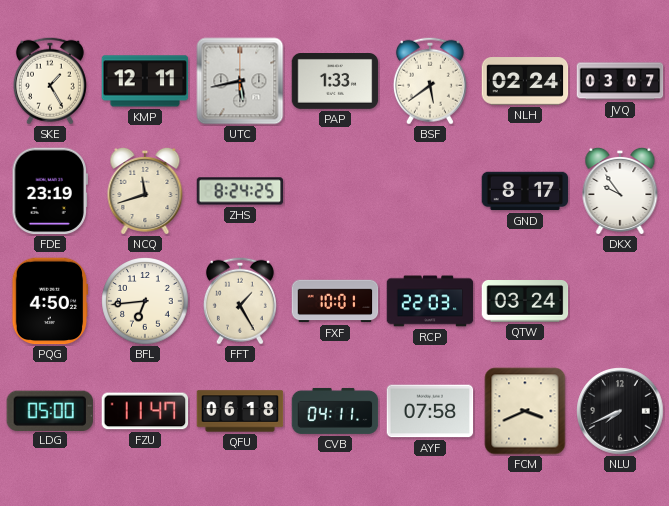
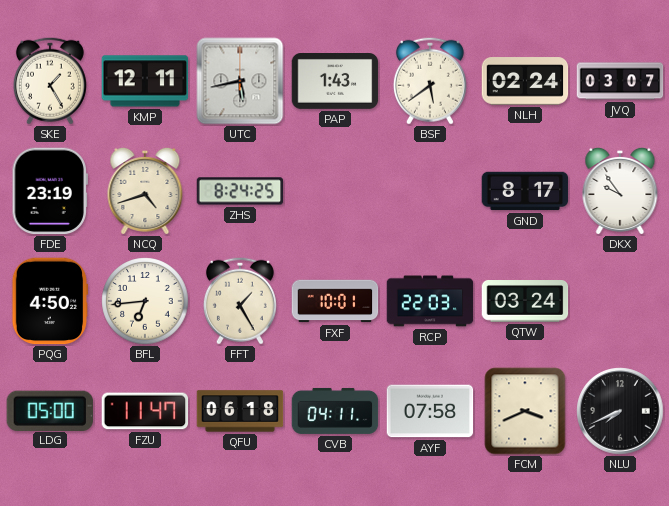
PAP: 1:33 -> 1:43
NCQ: 11:42 -> 4:42
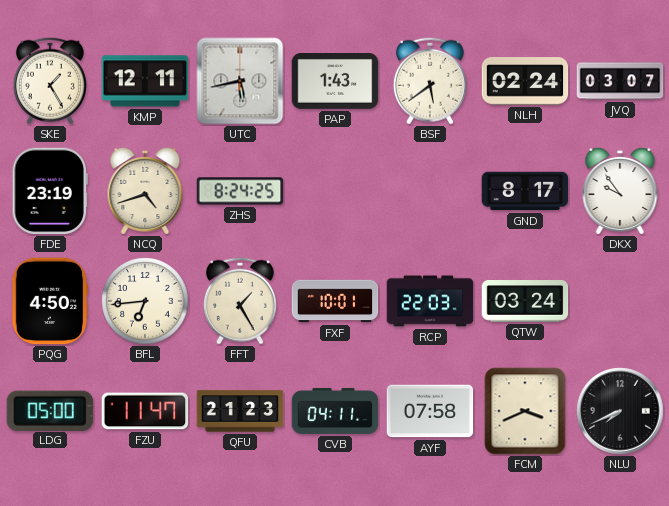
QFU: 06:18 -> 21:23
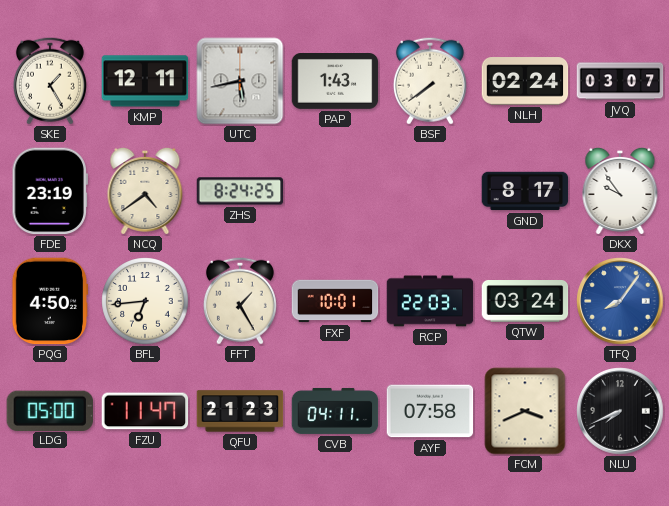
BSF: 5:39 -> 7:39
NCQ: 4:42 -> 4:39
TFQ: none -> 8:06
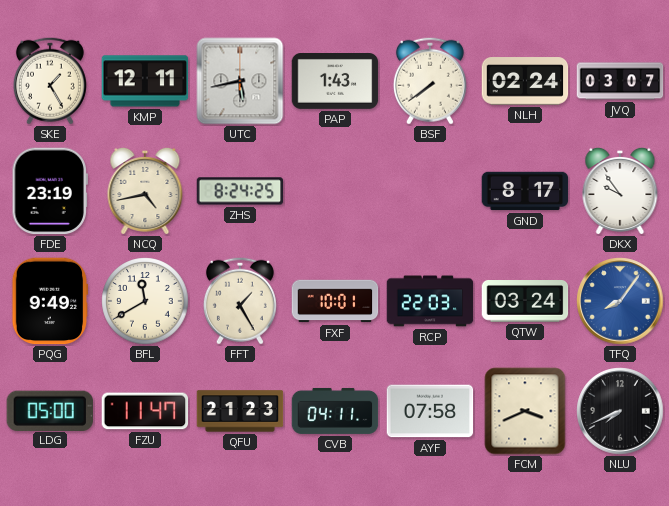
NCQ: 4:39 -> 4:43
PQG: 4:50 -> 9:49
BFL: 6:44 -> 11:40
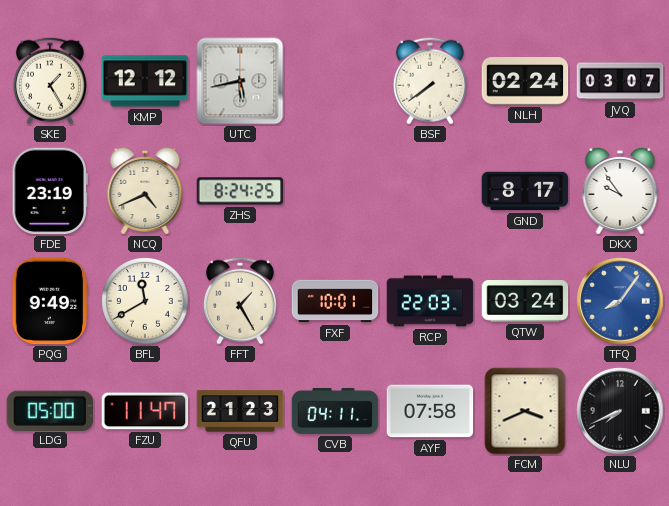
KMP: 12:11 -> 12:12
PAP: 1:43 -> none
NCQ: 4:43 -> 4:41
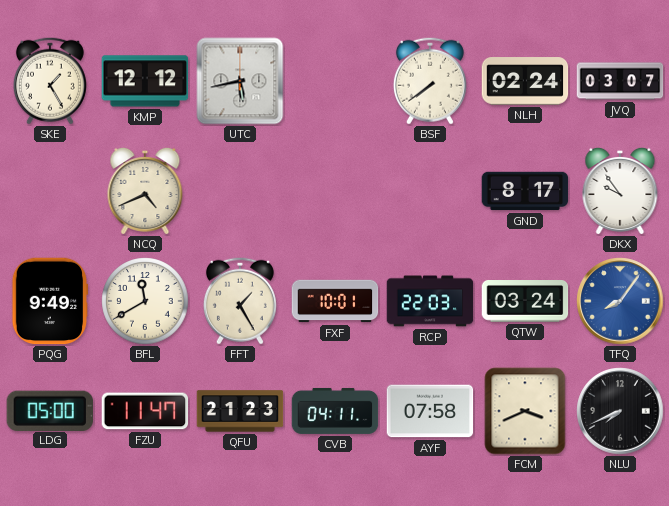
FDE: 23:19 -> none
ZHS: 8:24 -> none
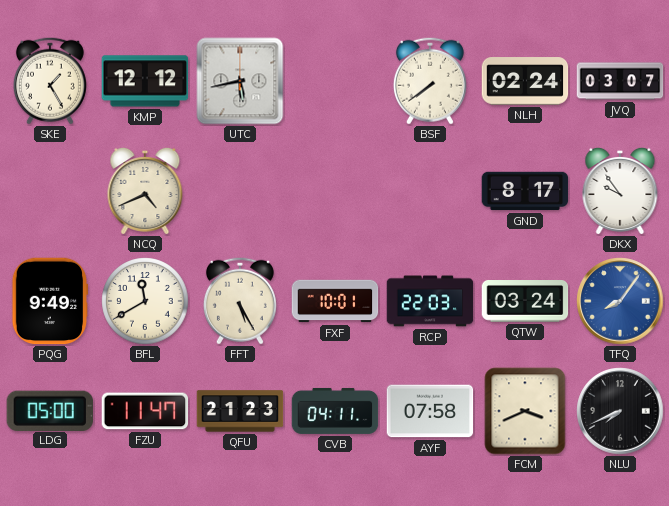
FFT: 1:25 -> 5:25
